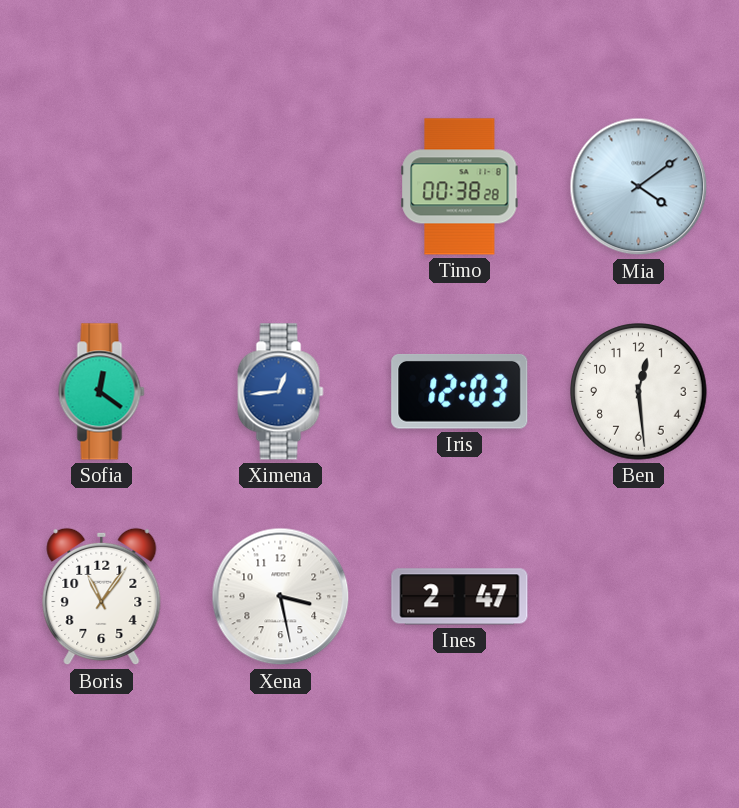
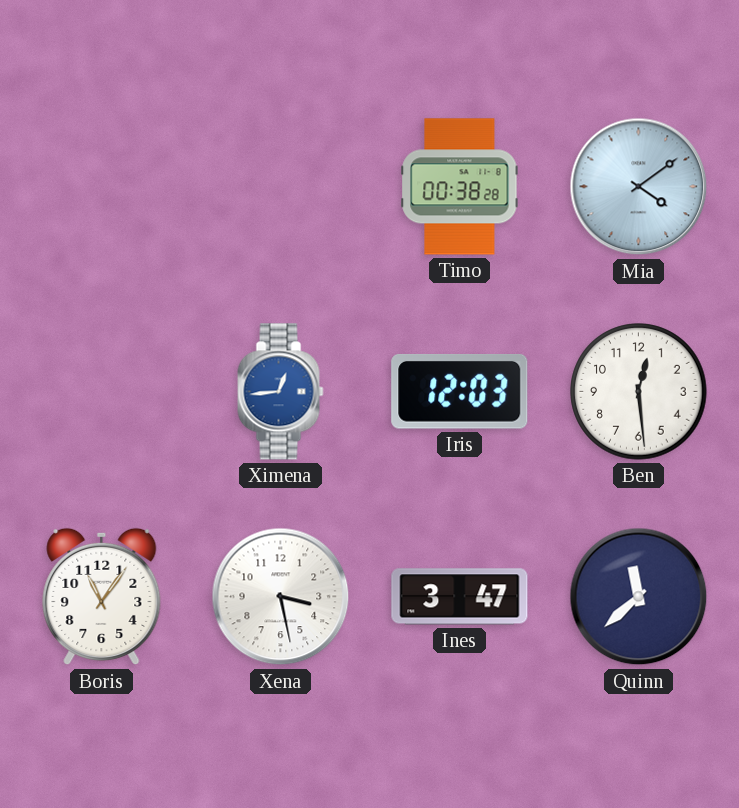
Sofia: 12:21 -> none
Ines: 2:47 -> 3:47
Quinn: none -> 11:38
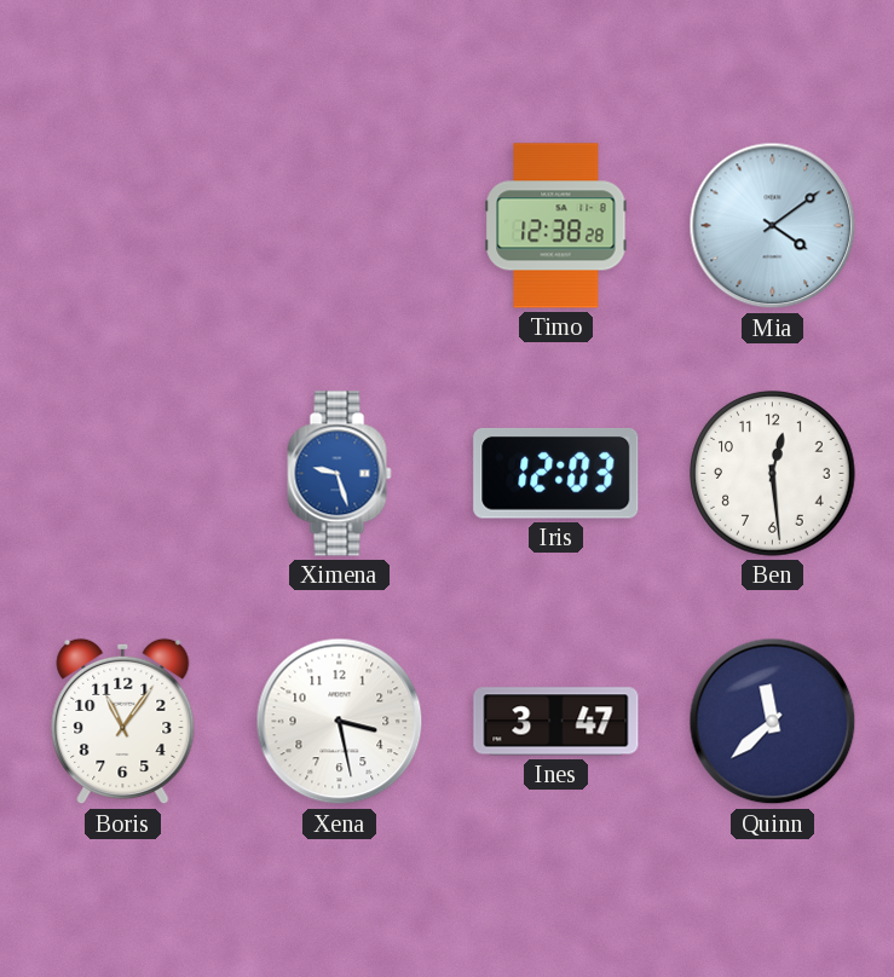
Timo: 00:38 -> 12:38
Ximena: 12:44 -> 9:27
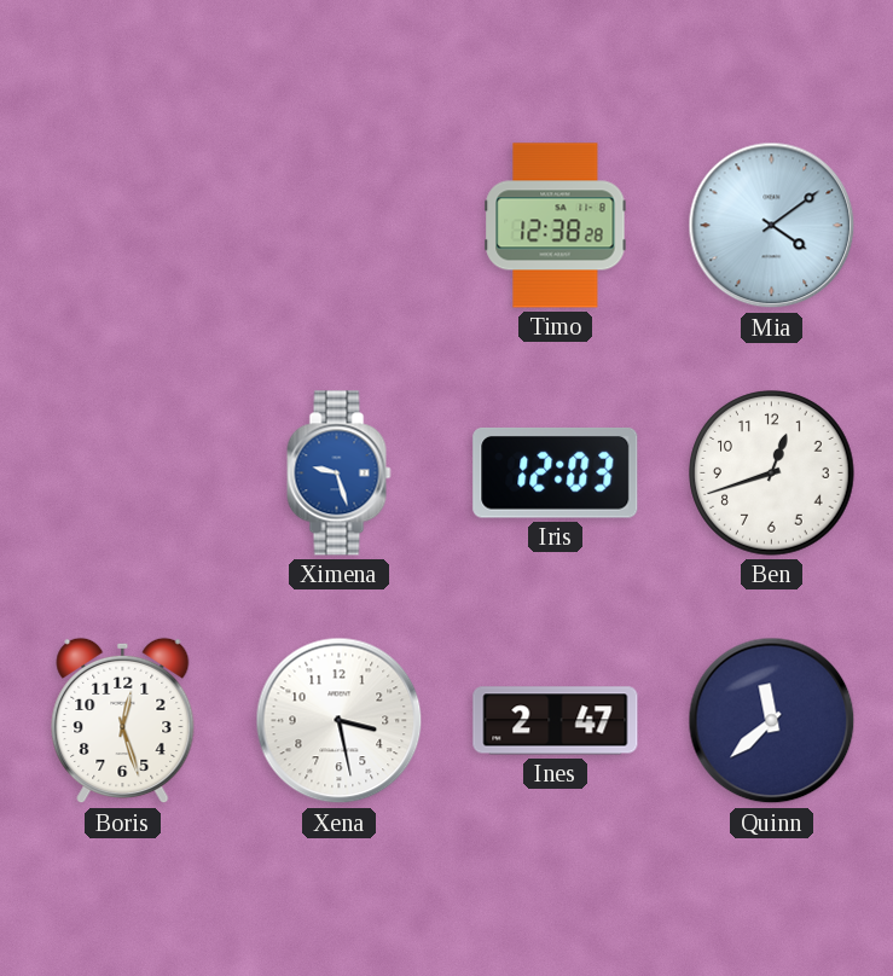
Ben: 12:29 -> 12:42
Boris: 11:06 -> 12:27
Ines: 3:47 -> 2:47
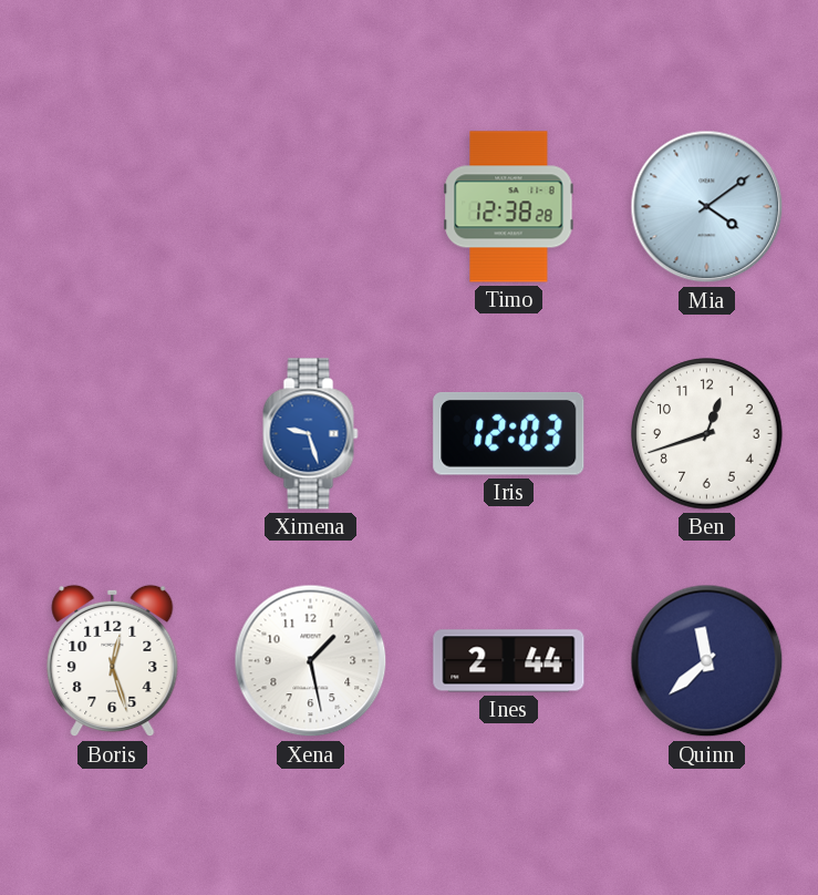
Xena: 3:28 -> 1:28
Ines: 2:47 -> 2:44
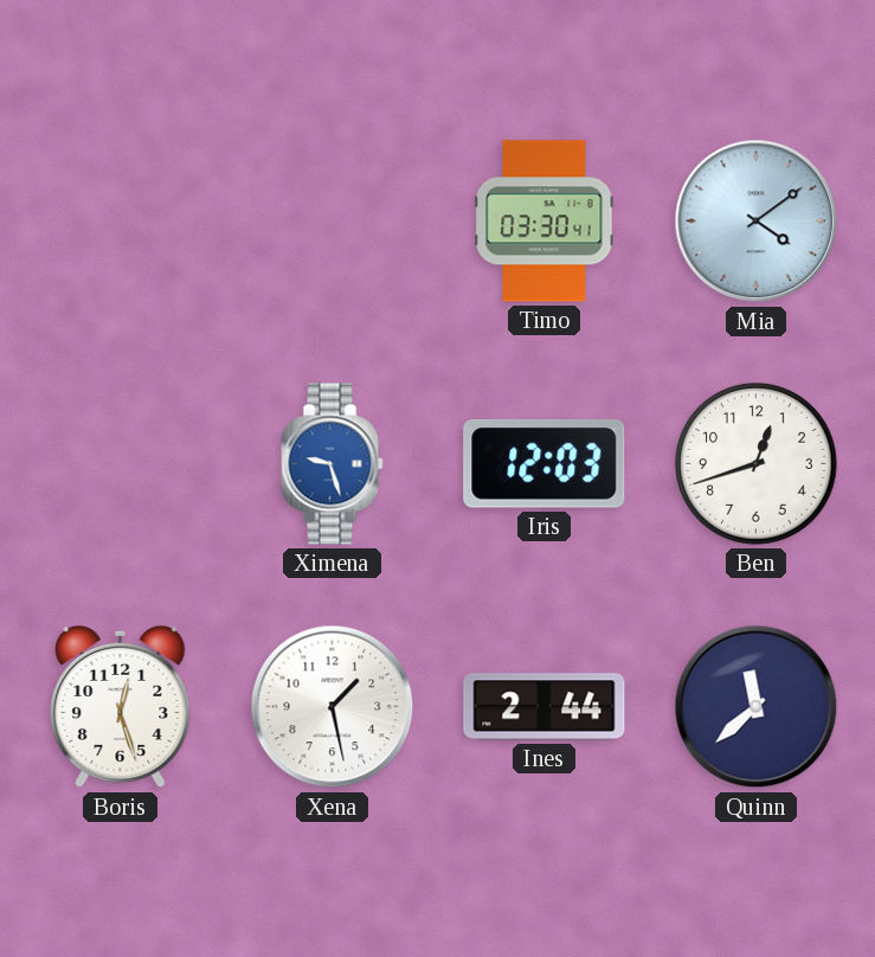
Timo: 12:38 -> 03:30
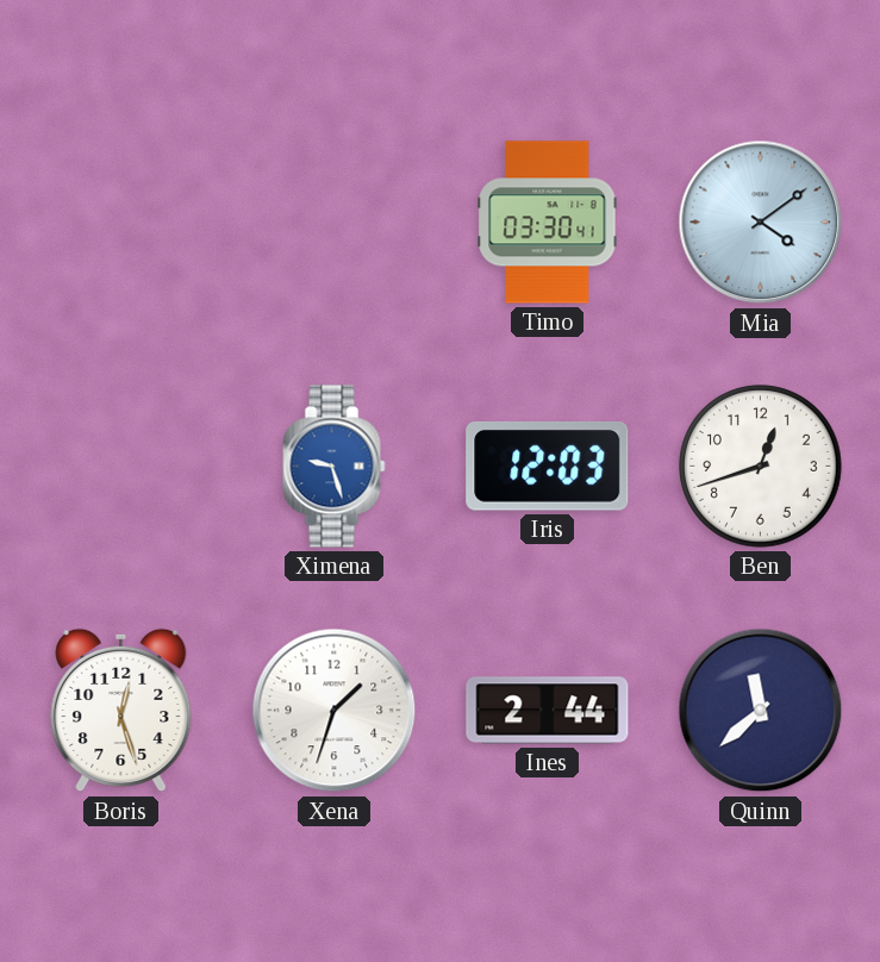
Xena: 1:28 -> 1:33
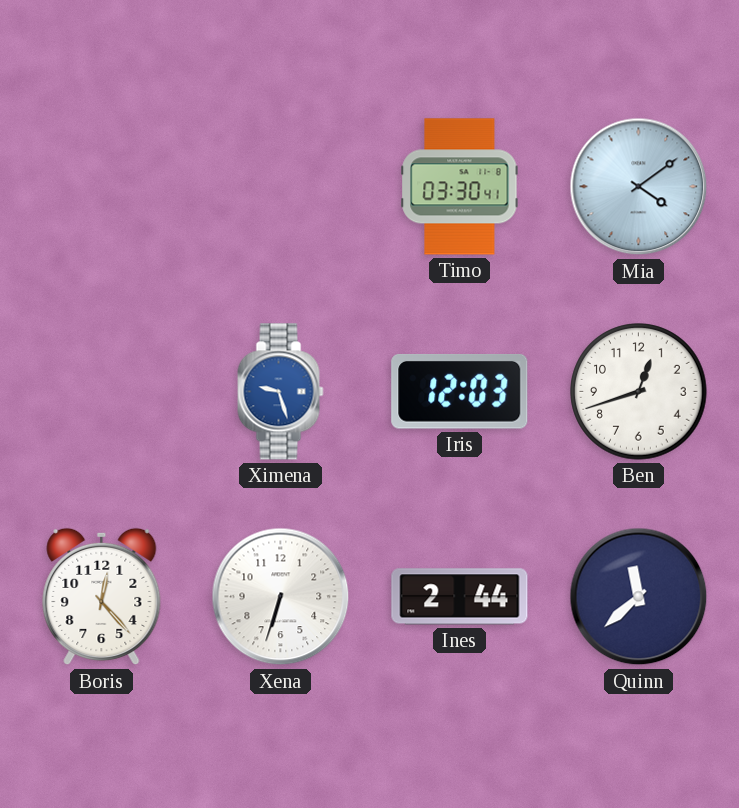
Boris: 12:27 -> 12:23
Xena: 1:33 -> 6:33
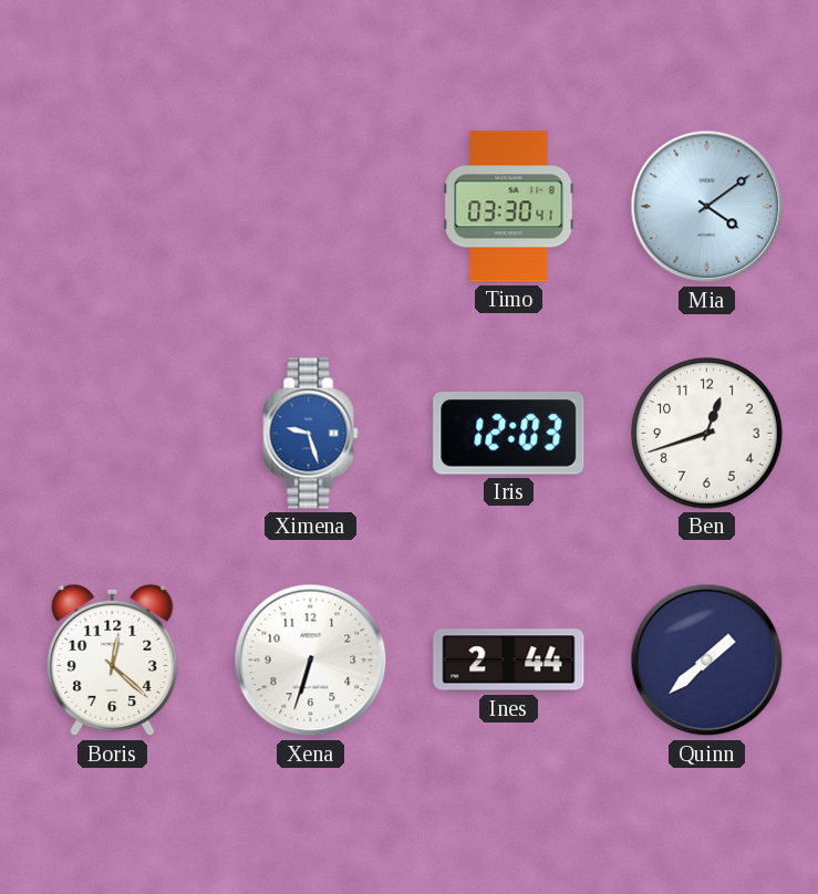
Boris: 12:23 -> 12:22
Quinn: 11:38 -> 1:38
